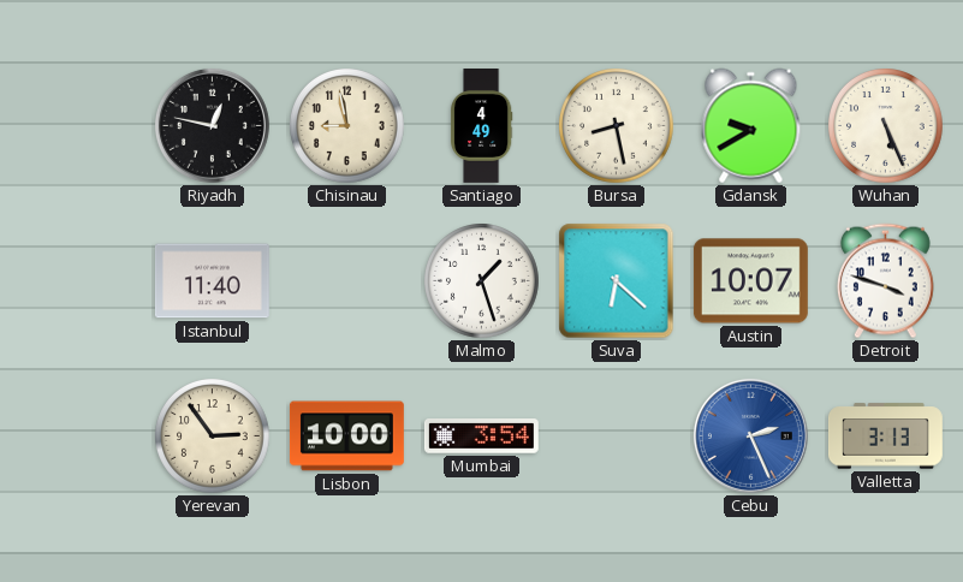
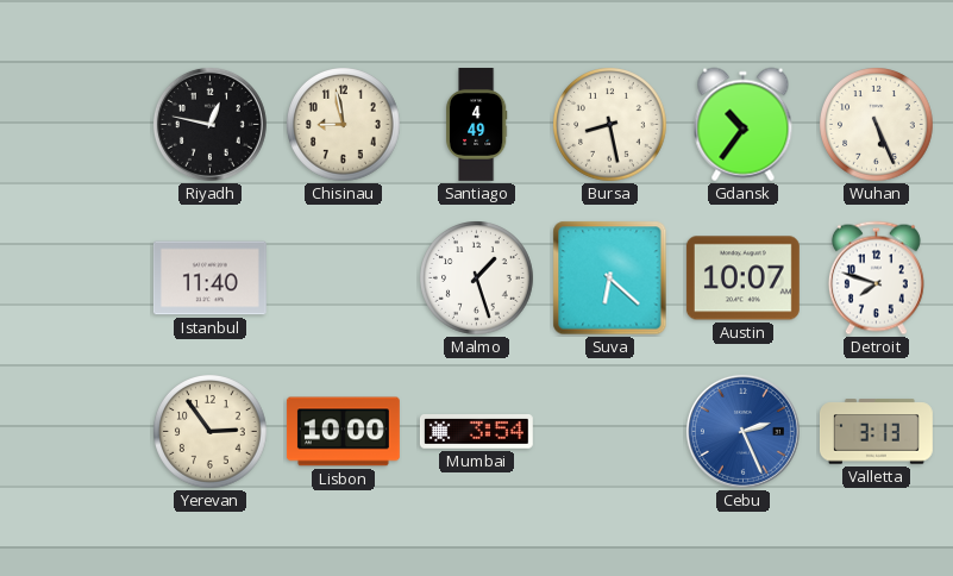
Gdansk: 9:40 -> 10:36
Detroit: 3:48 -> 7:48
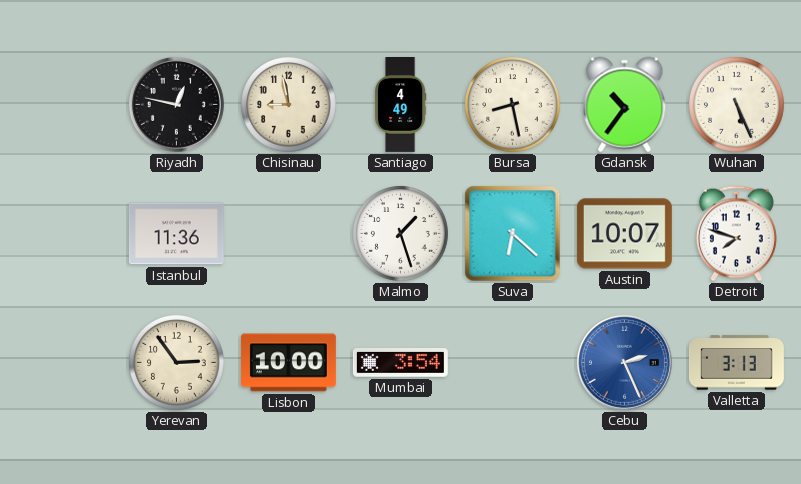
Istanbul: 11:40 -> 11:36
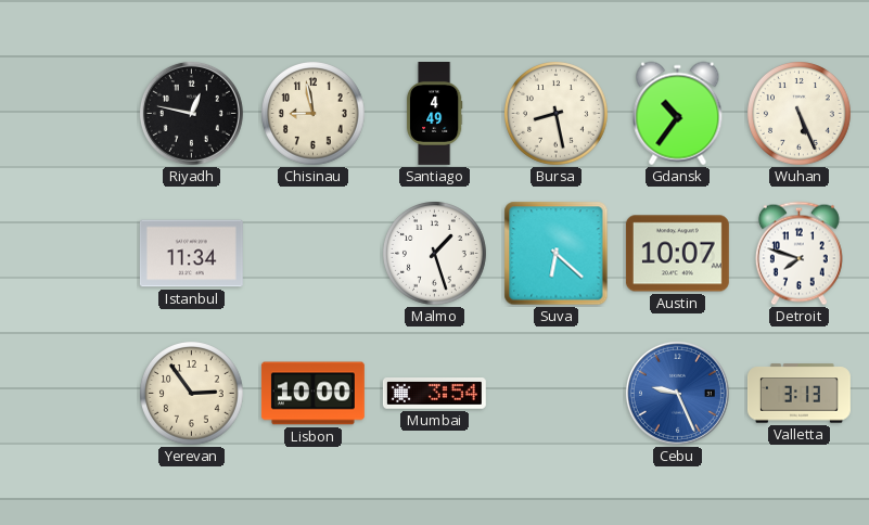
Istanbul: 11:36 -> 11:34
Cebu: 2:26 -> 9:26
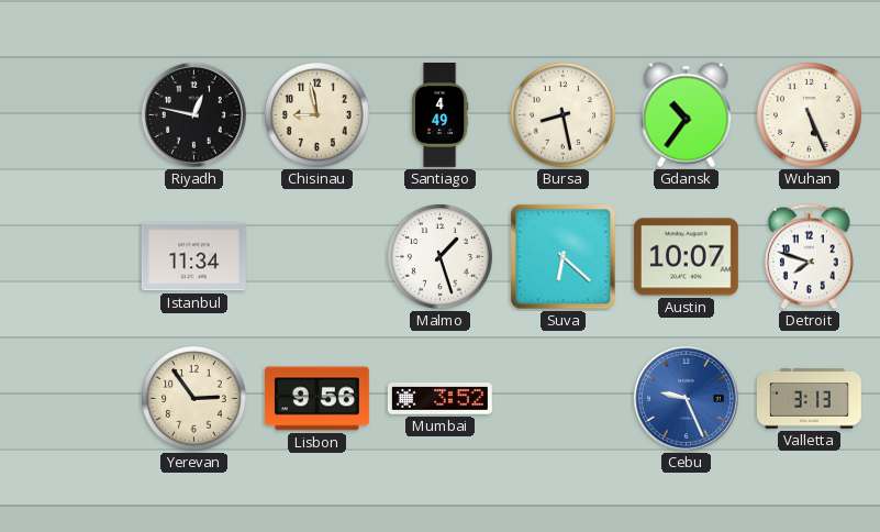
Lisbon: 10:00 -> 9:56
Mumbai: 3:54 -> 3:52
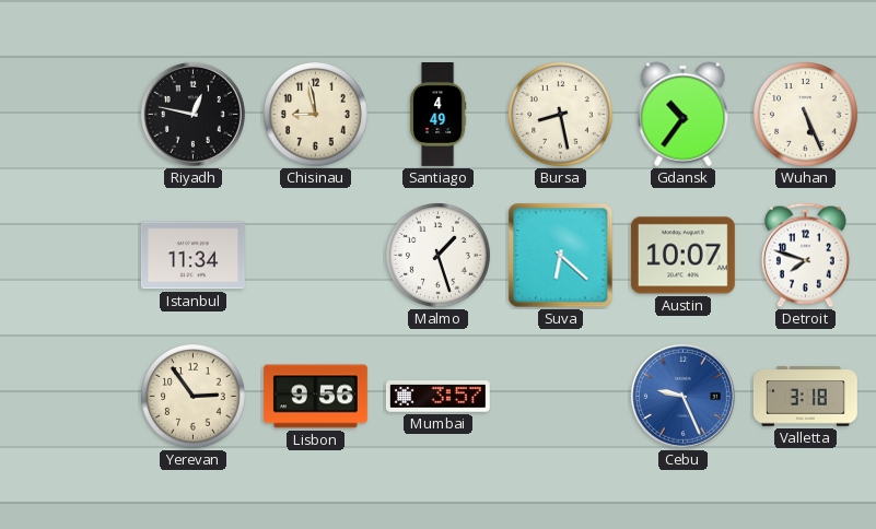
Mumbai: 3:52 -> 3:57
Valletta: 3:13 -> 3:18
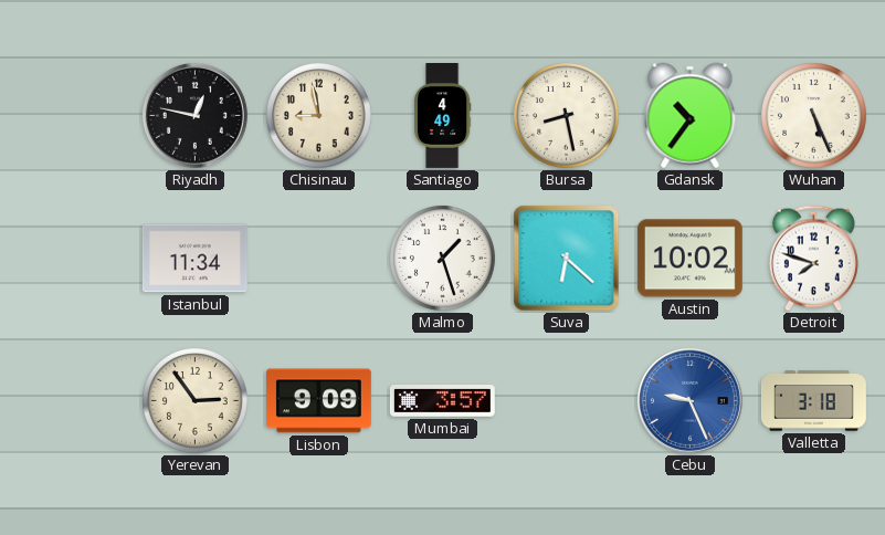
Austin: 10:07 -> 10:02
Lisbon: 9:56 -> 9:09
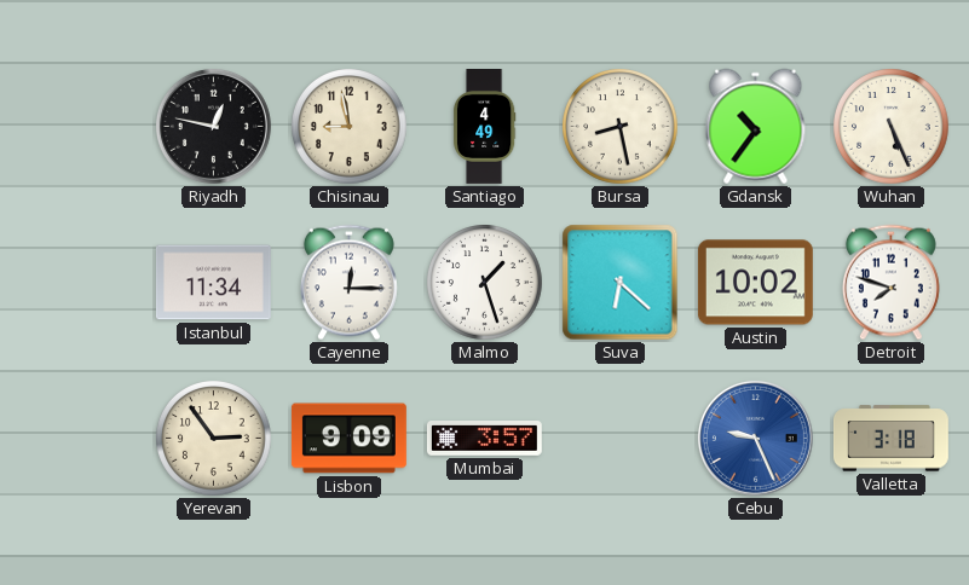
Cayenne: none -> 12:15
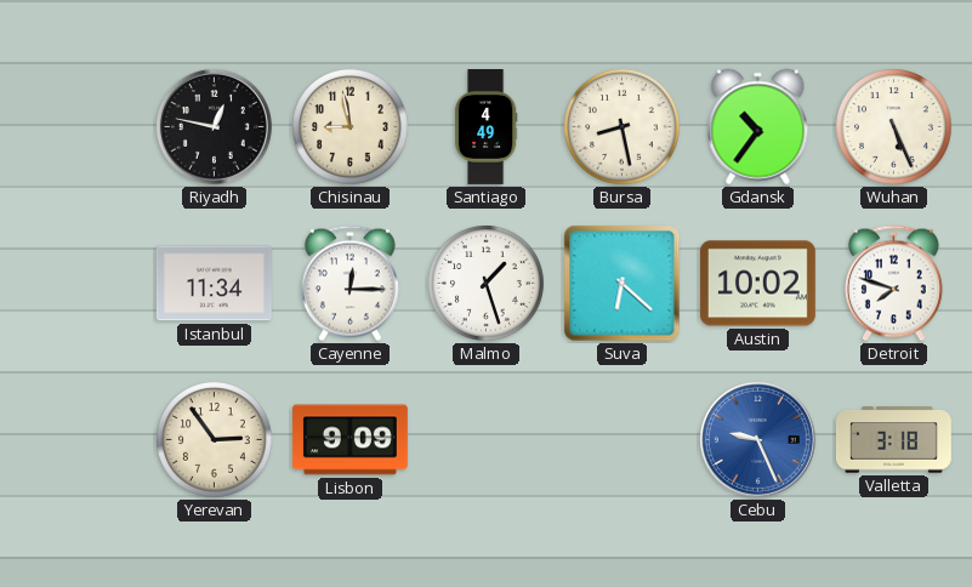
Mumbai: 3:57 -> none
